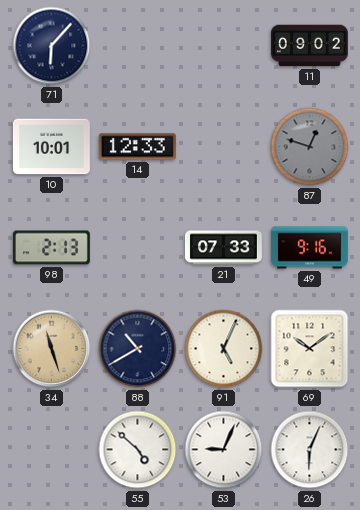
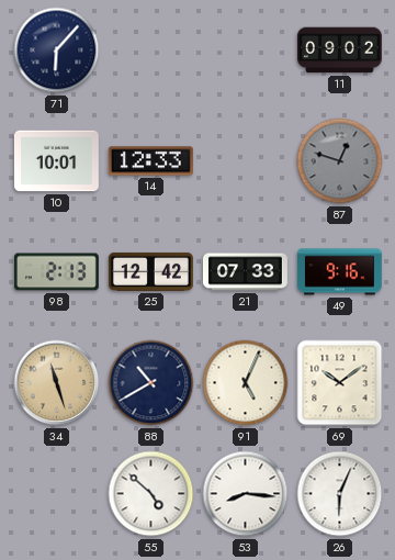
25: none -> 12:42
53: 9:04 -> 8:16
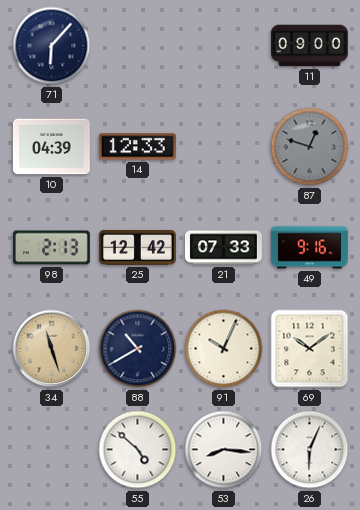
11: 09:02 -> 09:00
10: 10:01 -> 04:39
91: 5:04 -> 10:04
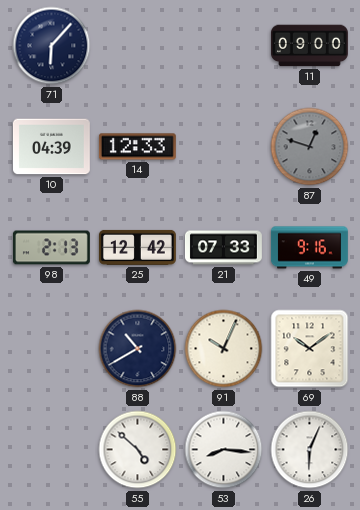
34: 11:27 -> none
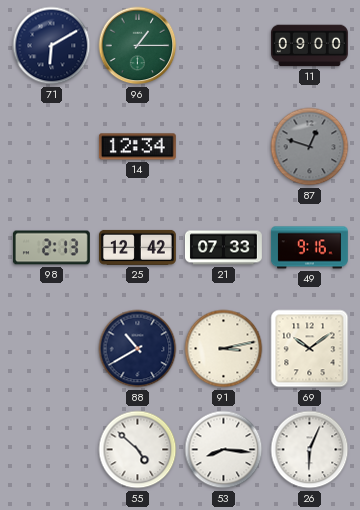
71: 6:07 -> 6:10
96: none -> 1:15
10: 04:39 -> none
14: 12:33 -> 12:34
91: 10:04 -> 3:13
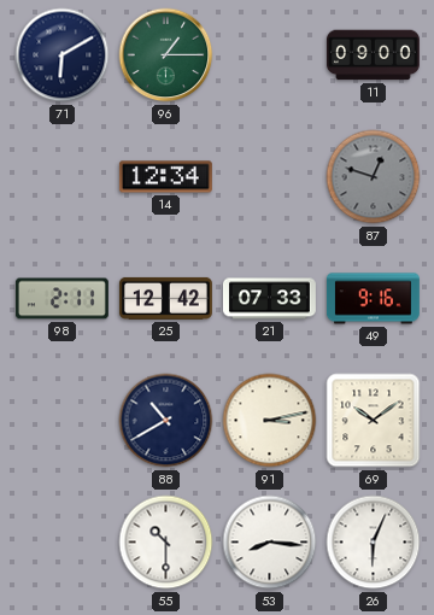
98: 2:13 -> 2:11
55: 4:52 -> 10:30
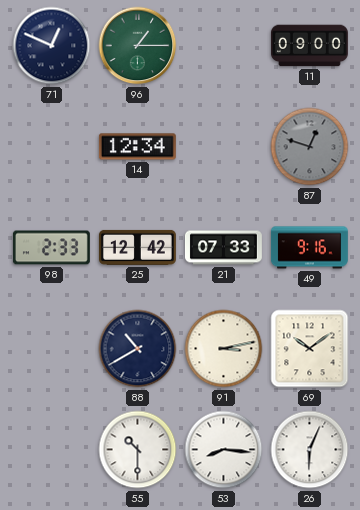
71: 6:10 -> 12:49
98: 2:11 -> 2:33
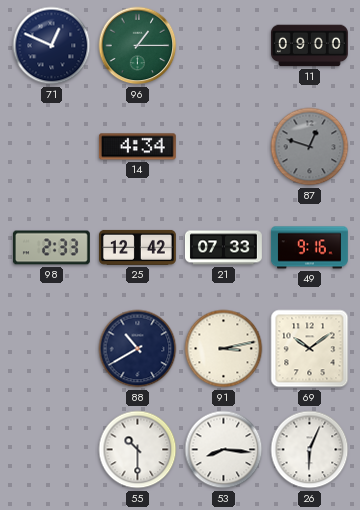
14: 12:34 -> 4:34
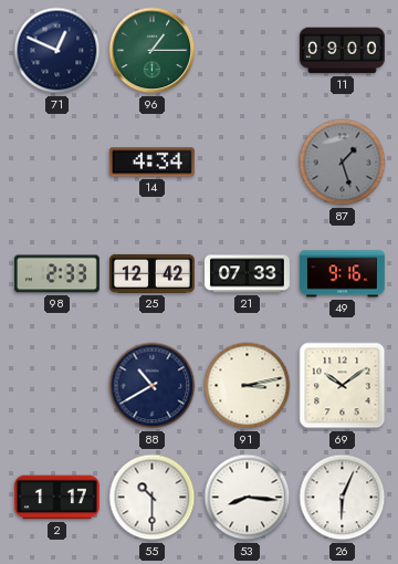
87: 12:48 -> 1:27
2: none -> 1:17
